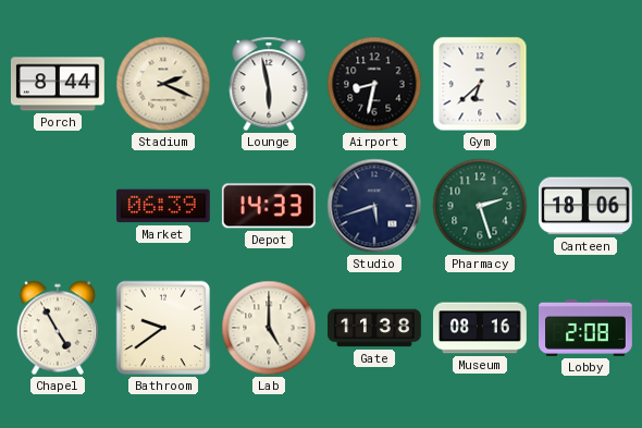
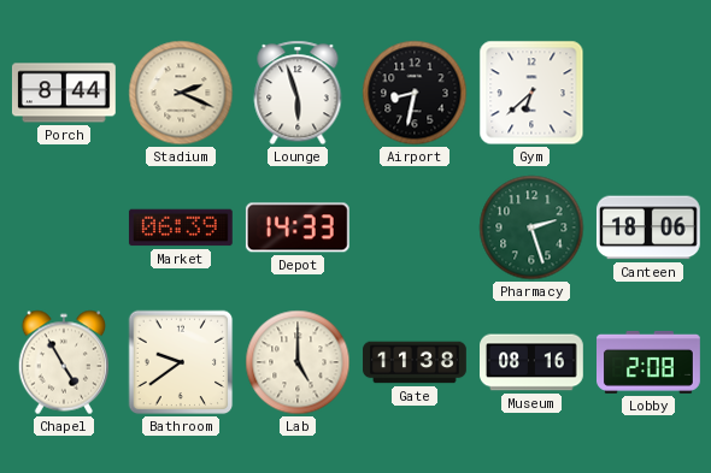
Lounge: 5:58 -> 5:57
Studio: 5:42 -> none
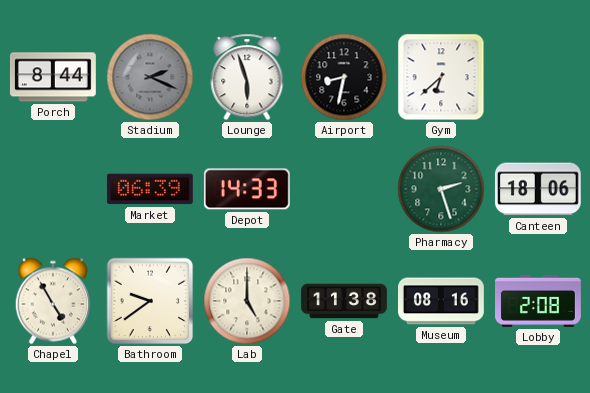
Stadium dial: cream -> grey
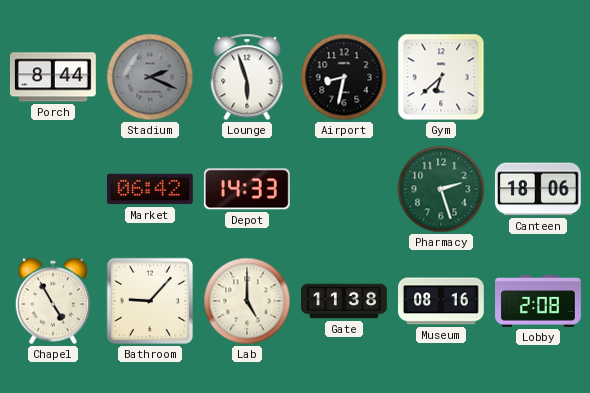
Market: 06:39 -> 06:42
Bathroom: 9:39 -> 9:07
